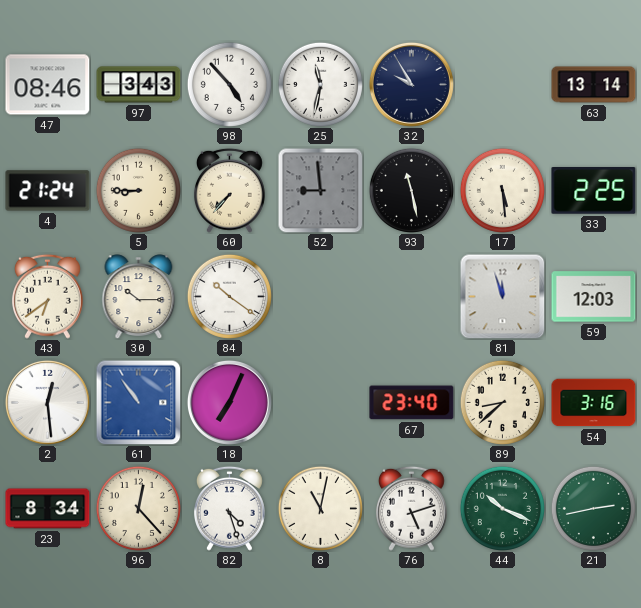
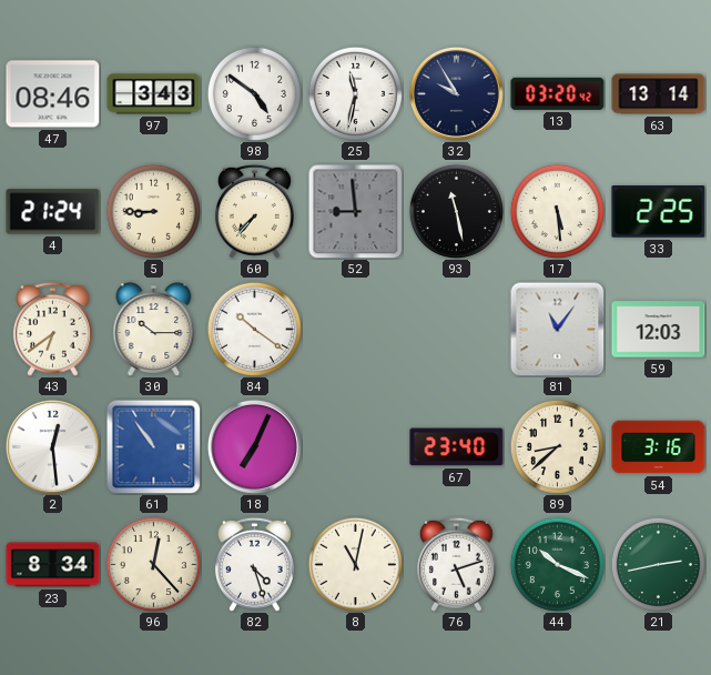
98: 4:53 -> 4:51
13: none -> 03:20
81: 11:57 -> 11:06
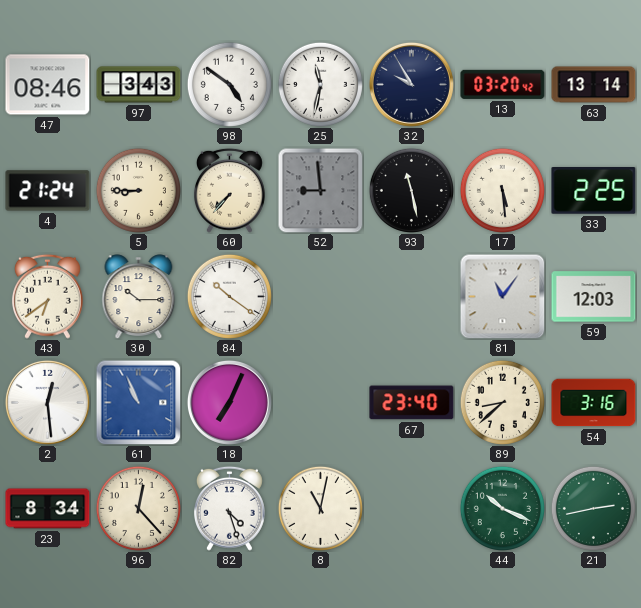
61: 10:54 -> 10:56
76: 5:12 -> none
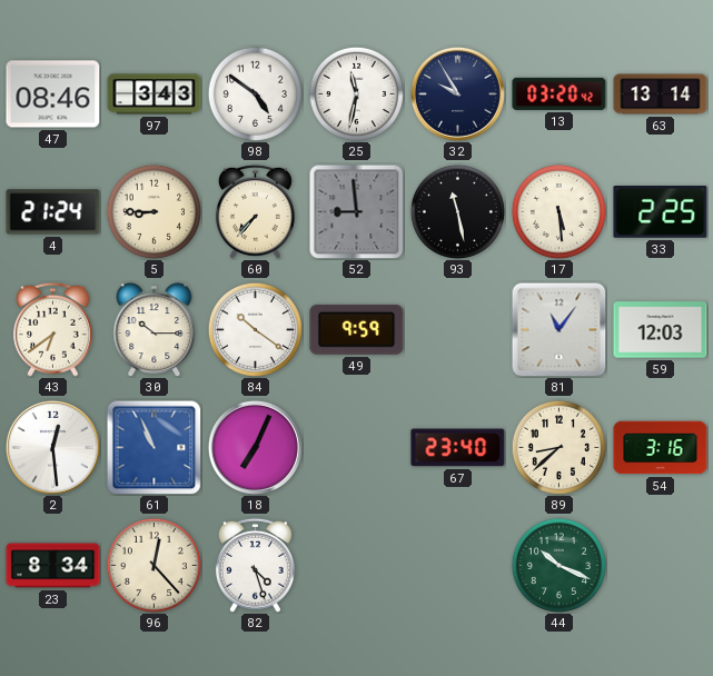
49: none -> 9:59
8: 11:02 -> none
21: 2:43 -> none
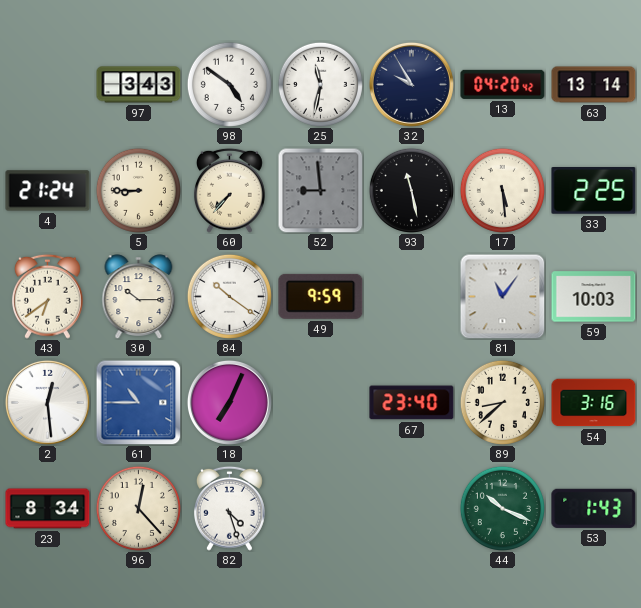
47: 08:46 -> none
13: 03:20 -> 04:20
59: 12:03 -> 10:03
61: 10:56 -> 10:45
53: none -> 1:43
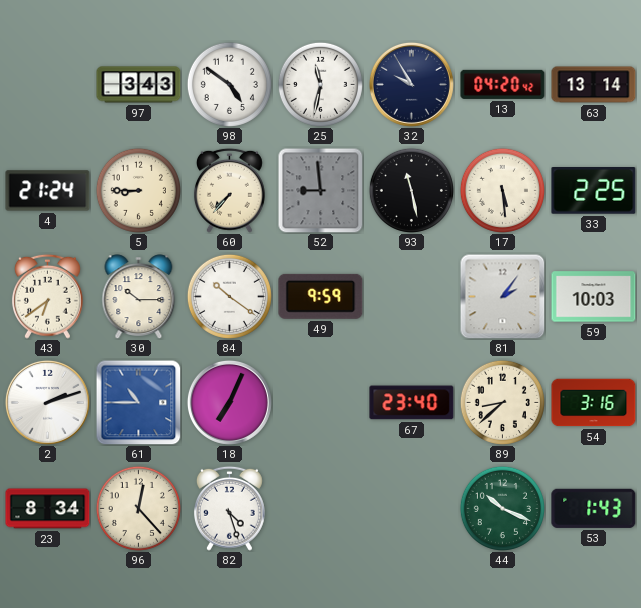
81: 11:06 -> 2:06
2: 12:29 -> 2:12
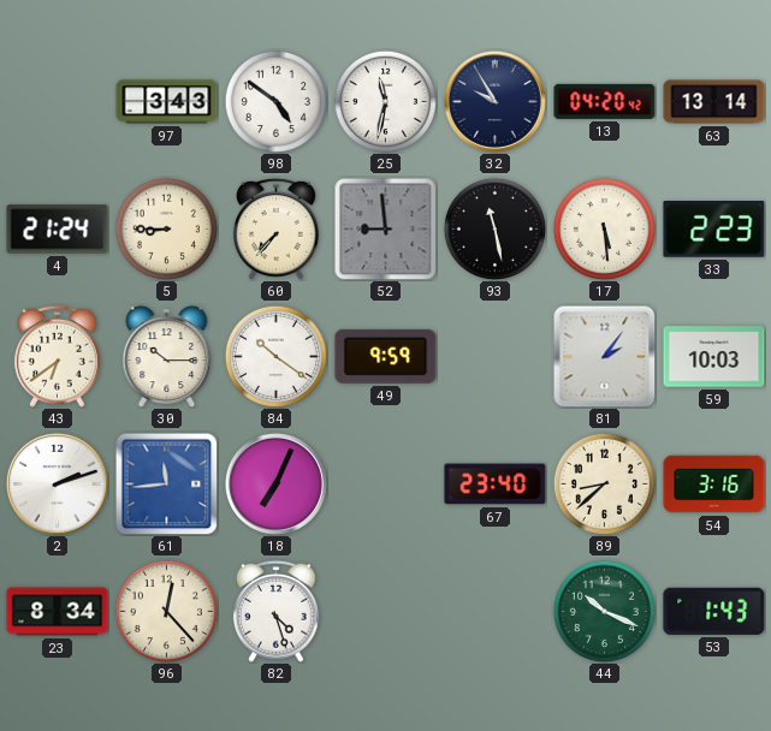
33: 2:25 -> 2:23
61: 10:45 -> 11:44
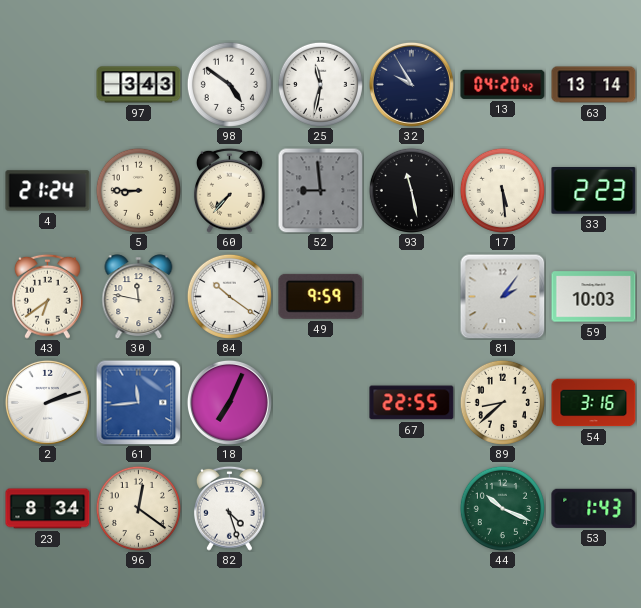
30: 10:15 -> 11:47
67: 23:40 -> 22:55
96: 12:23 -> 12:21
